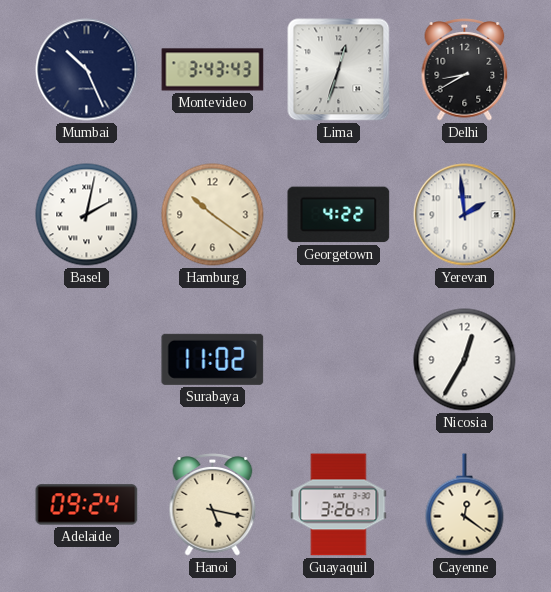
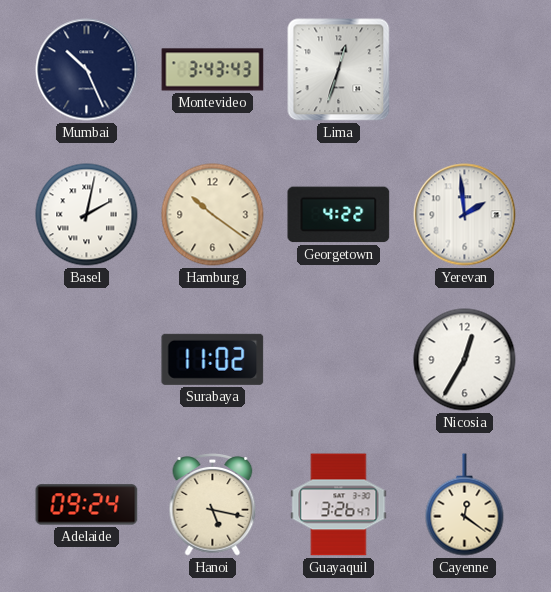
Delhi: 8:40 -> none
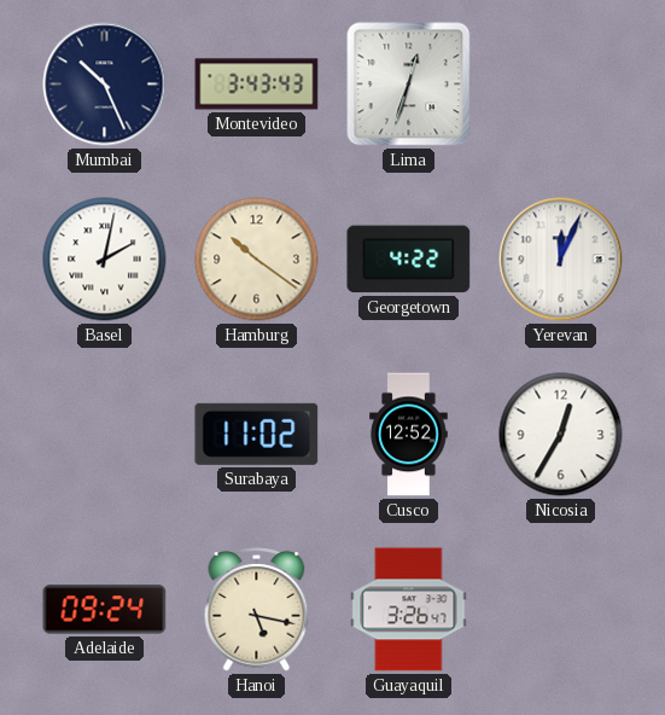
Yerevan: 1:59 -> 12:04
Cusco: none -> 12:52
Cayenne: 12:21 -> none
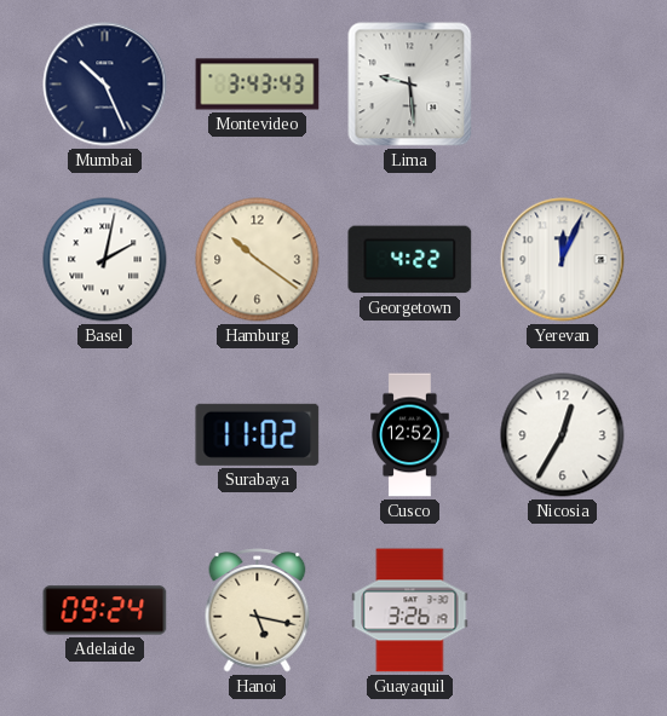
Lima: 12:33 -> 9:29
Guayaquil: 3:26:47 -> 3:26:19
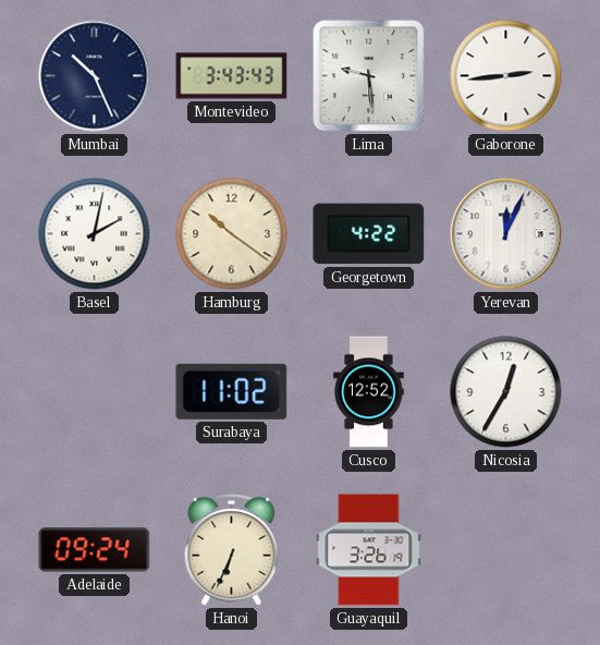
Gaborone: none -> 2:44
Hanoi: 5:17 -> 6:34
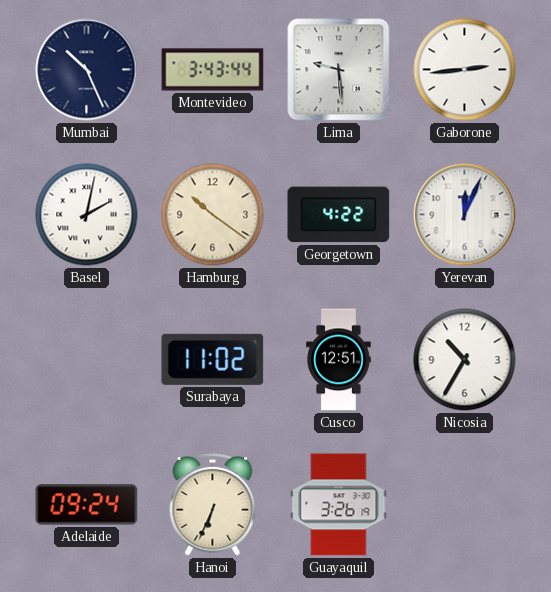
Montevideo: 3:43:43 -> 3:43:44
Cusco: 12:52 -> 12:51
Nicosia: 12:35 -> 10:35
